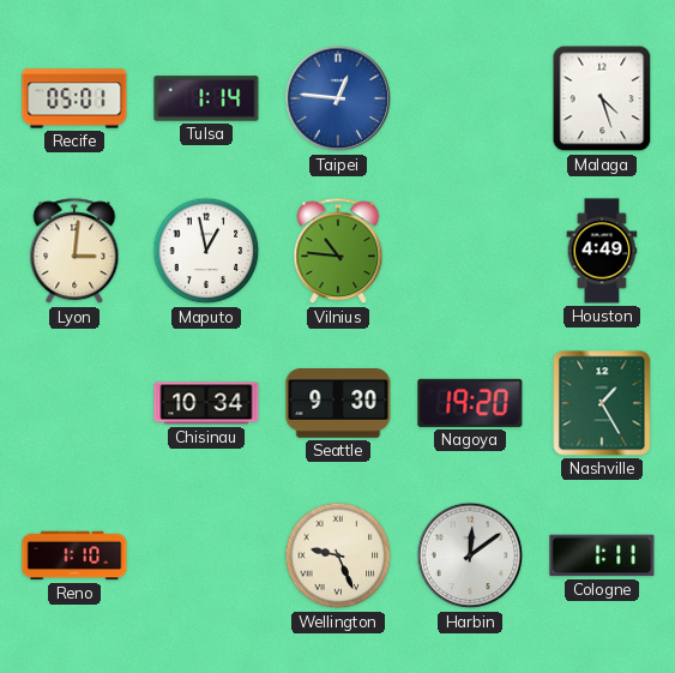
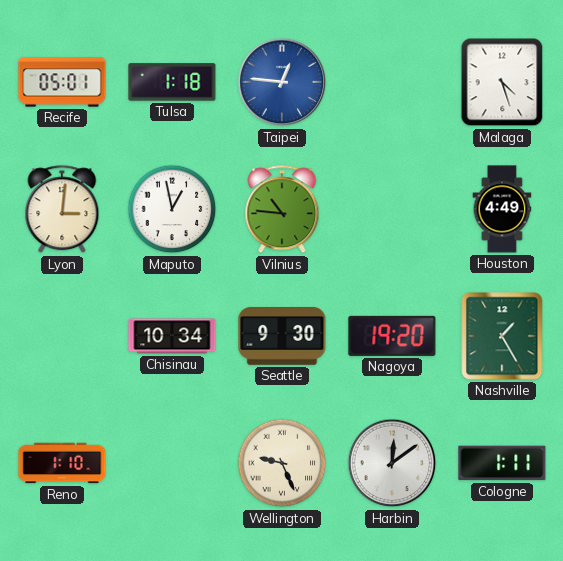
Tulsa: 1:14 -> 1:18
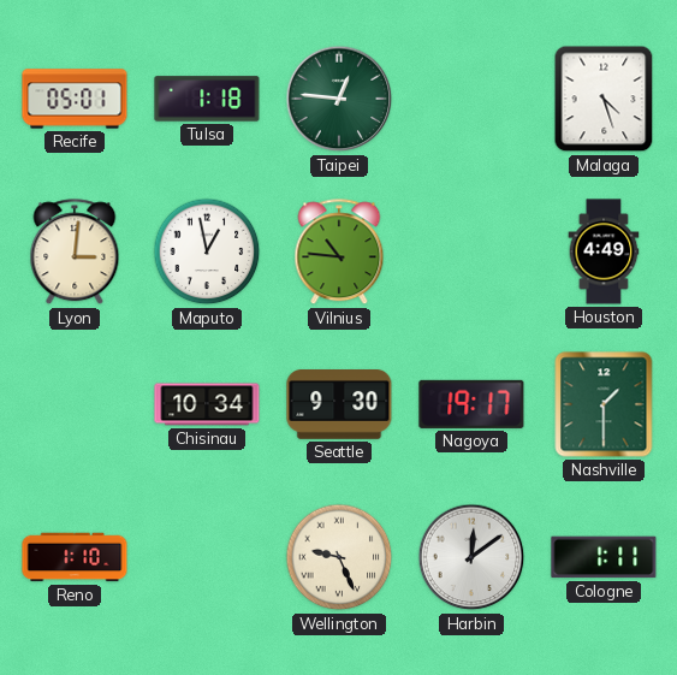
Taipei dial: blue -> green
Nagoya: 19:20 -> 19:17
Nashville: 1:25 -> 1:30
